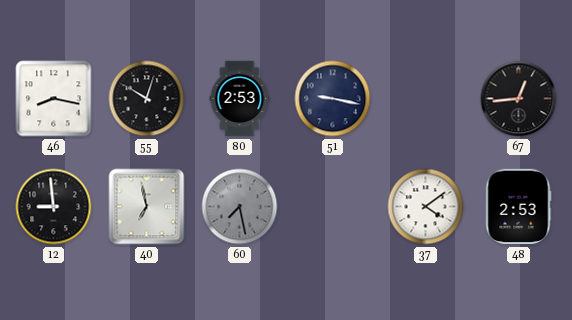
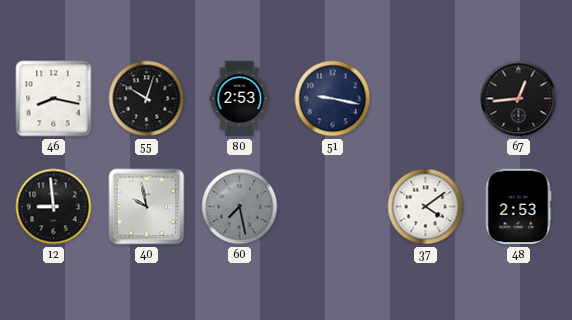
40: 6:58 -> 9:58
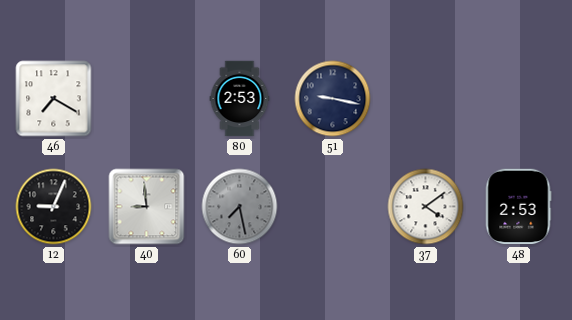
46: 8:17 -> 7:20
55: 10:03 -> none
67: 12:44 -> none
12: 8:59 -> 9:04
40: 9:58 -> 8:59
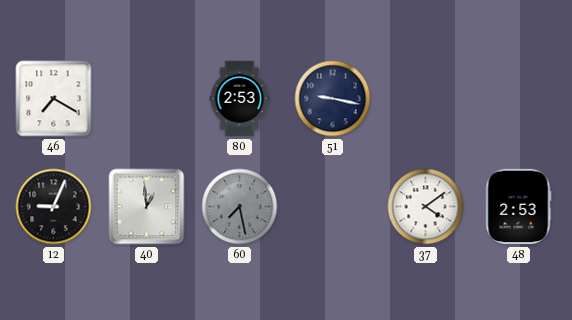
40: 8:59 -> 12:59
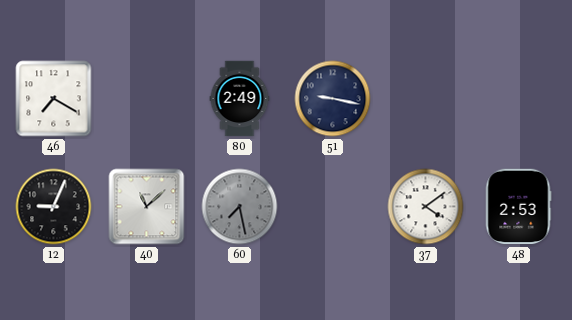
80: 2:53 -> 2:49
40: 12:59 -> 11:08
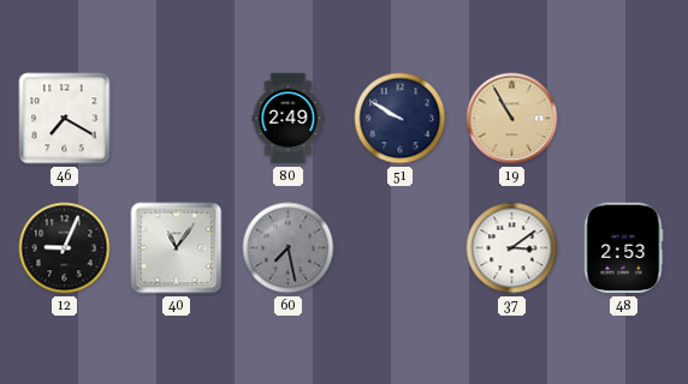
51: 9:17 -> 9:50
19: none -> 10:55
40: 11:08 -> 11:06
37: 4:09 -> 3:09
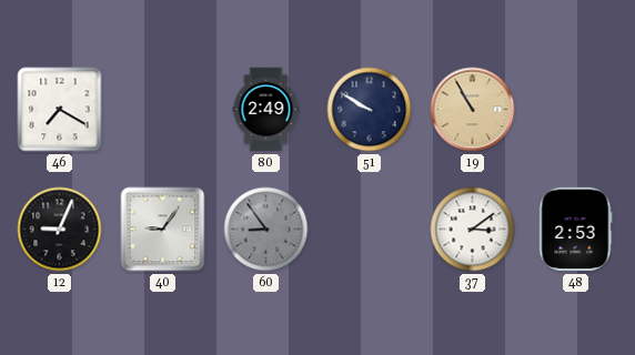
40: 11:06 -> 9:06
60: 7:28 -> 8:54
